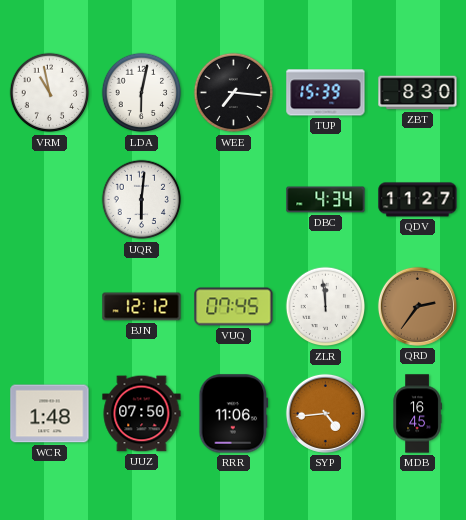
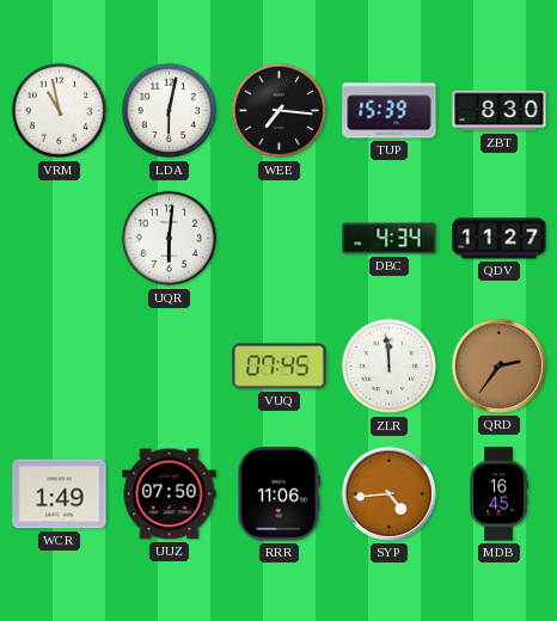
BJN: 12:12 -> none
WCR: 1:48 -> 1:49
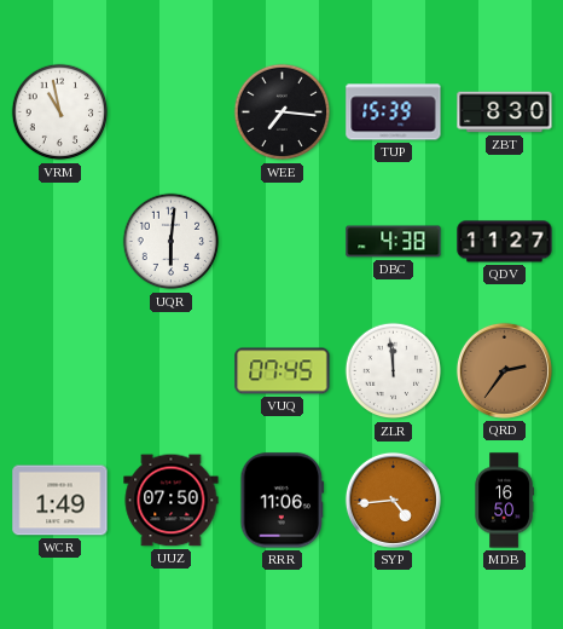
LDA: 6:02 -> none
DBC: 4:34 -> 4:38
MDB: 16:45 -> 16:50
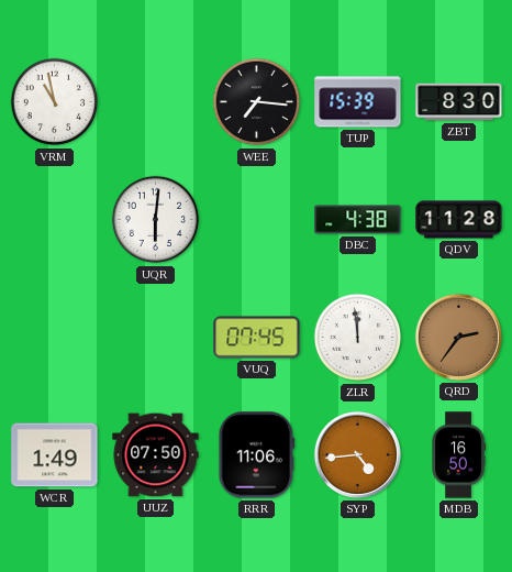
QDV: 11:27 -> 11:28
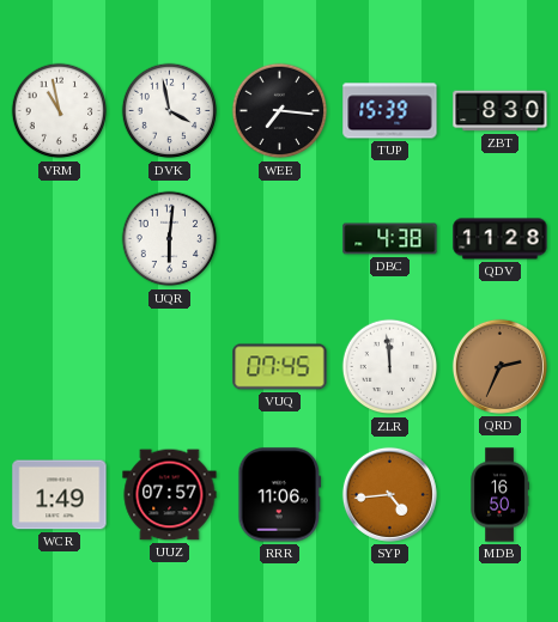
DVK: none -> 3:58
QRD: 2:36 -> 2:34
UUZ: 07:50 -> 07:57
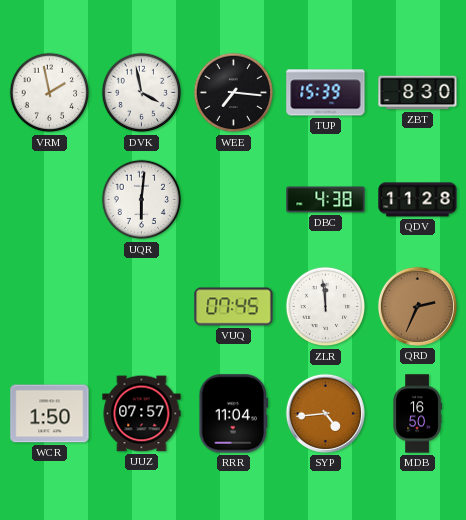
VRM: 10:58 -> 1:58
WCR: 1:49 -> 1:50
RRR: 11:06 -> 11:04
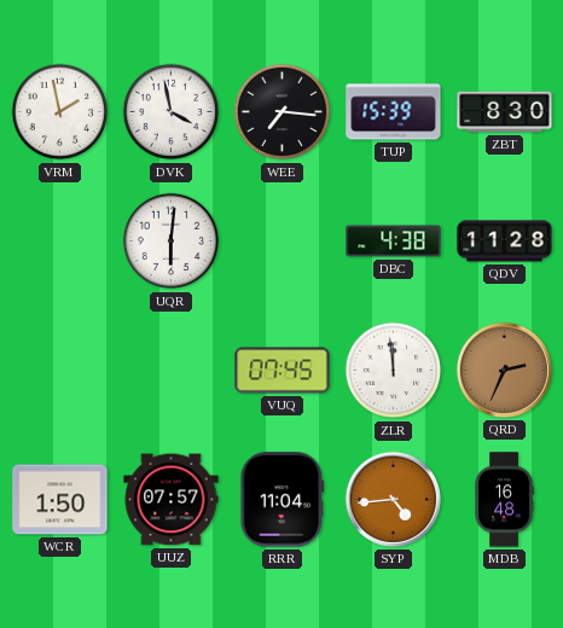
MDB: 16:50 -> 16:48
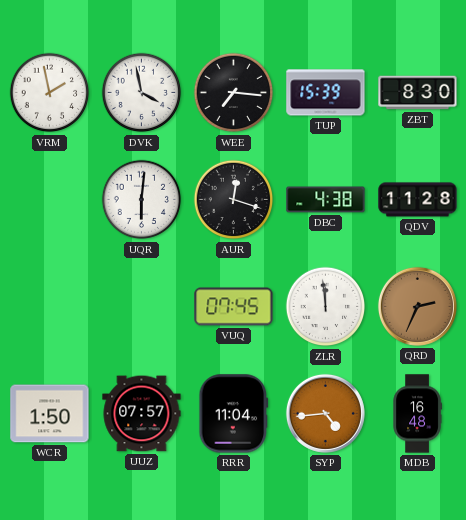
AUR: none -> 12:18
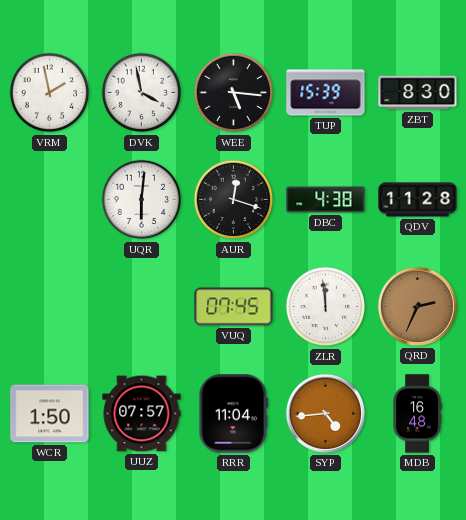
WEE: 7:16 -> 5:16
